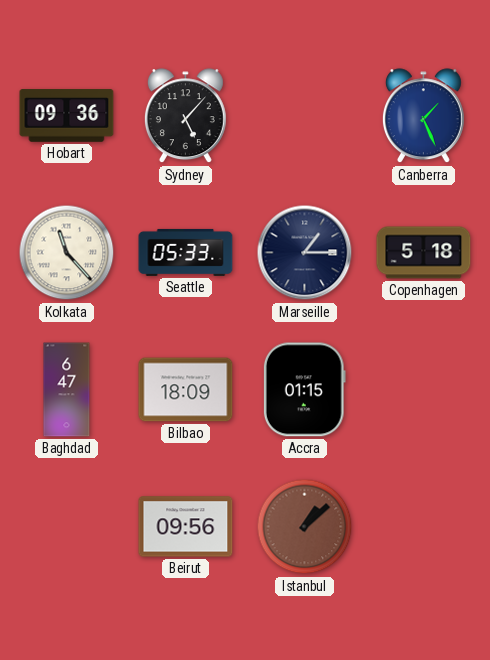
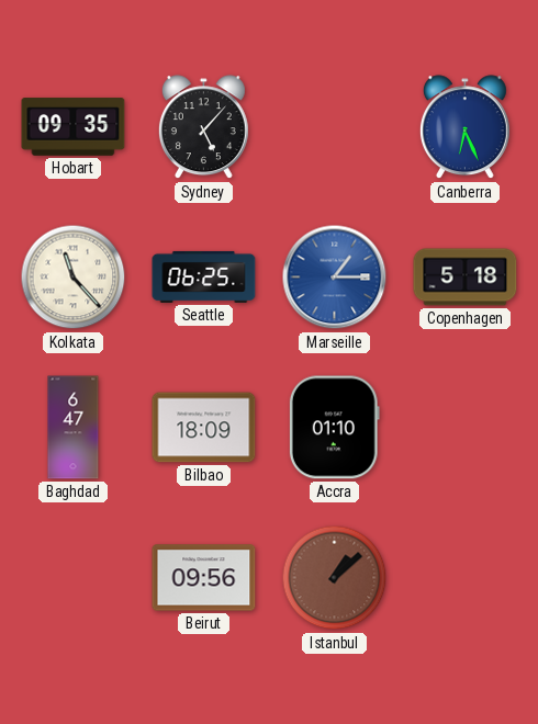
Hobart: 09:36 -> 09:35
Canberra: 1:26 -> 6:26
Seattle: 05:33 -> 06:25
Marseille dial: navy -> blue
Accra: 01:15 -> 01:10
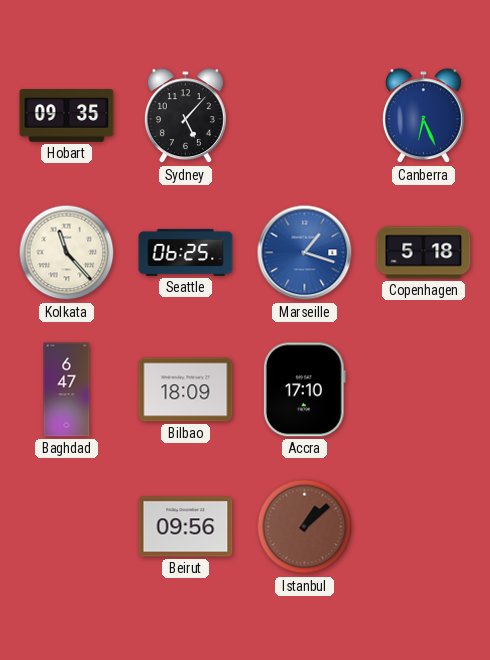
Marseille: 1:15 -> 1:18
Accra: 01:10 -> 17:10
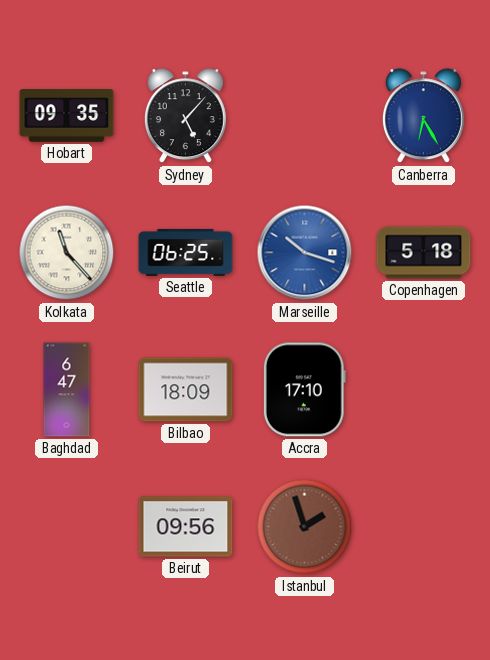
Canberra: 6:26 -> 6:25
Marseille: 1:18 -> 10:18
Istanbul: 1:08 -> 1:57
